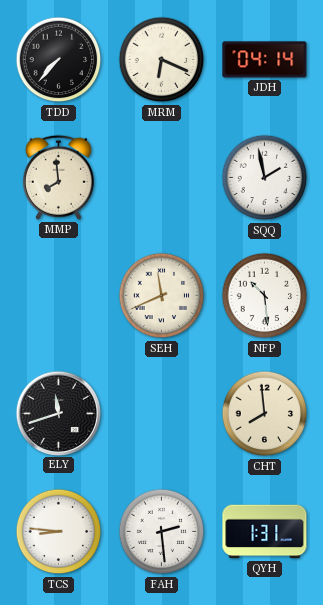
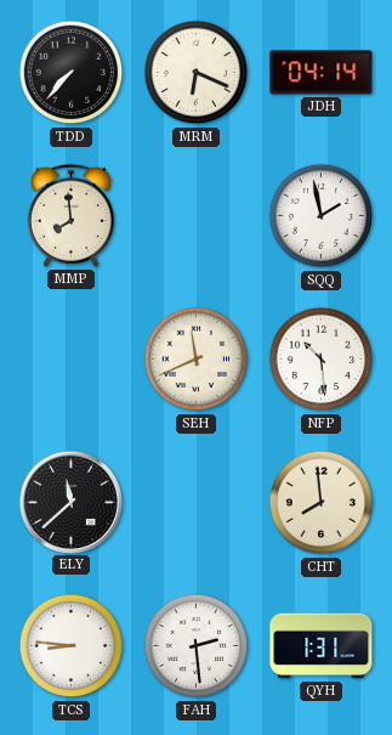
ELY: 11:42 -> 11:38
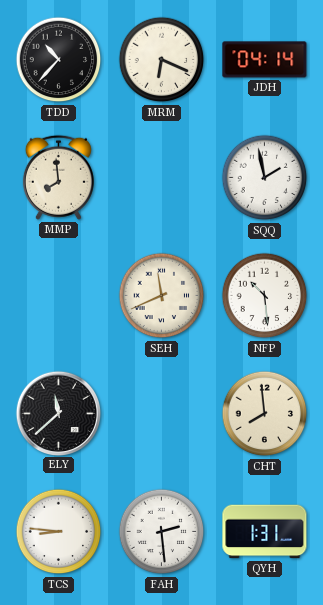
TDD: 7:37 -> 10:37
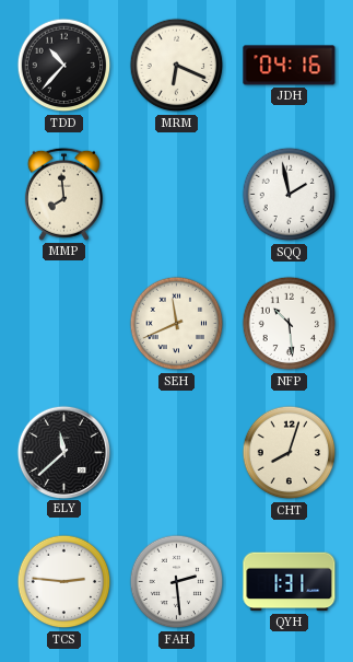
JDH: 04:14 -> 04:16
CHT: 7:59 -> 8:03
TCS: 8:46 -> 2:46
